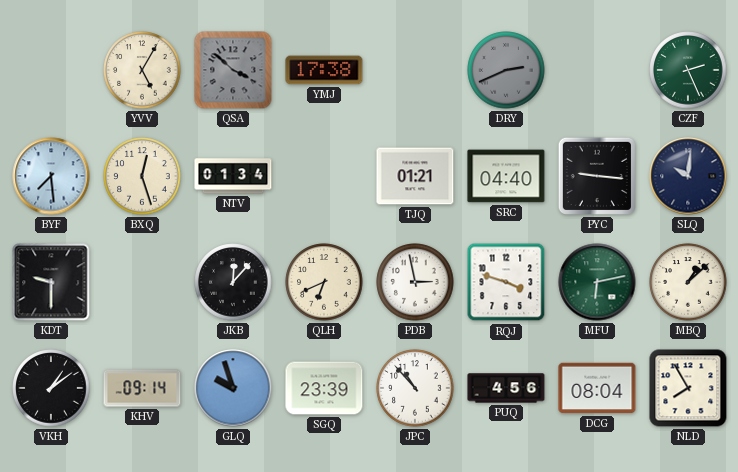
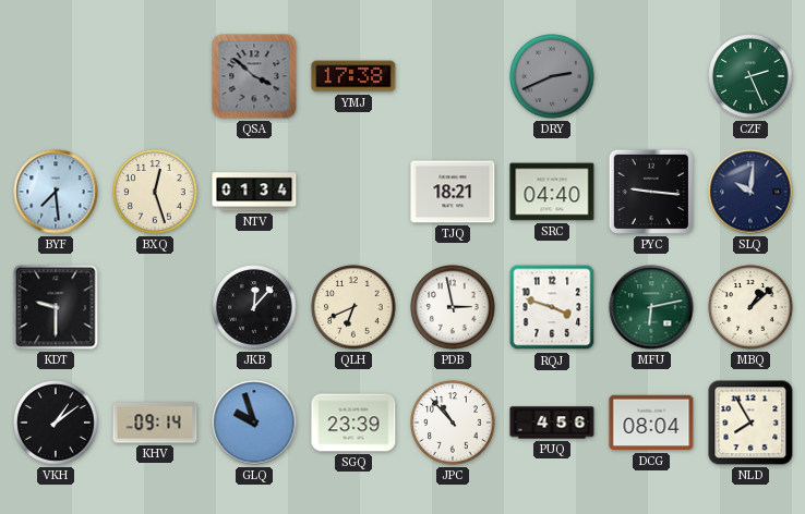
YVV: 5:05 -> none
TJQ: 01:21 -> 18:21
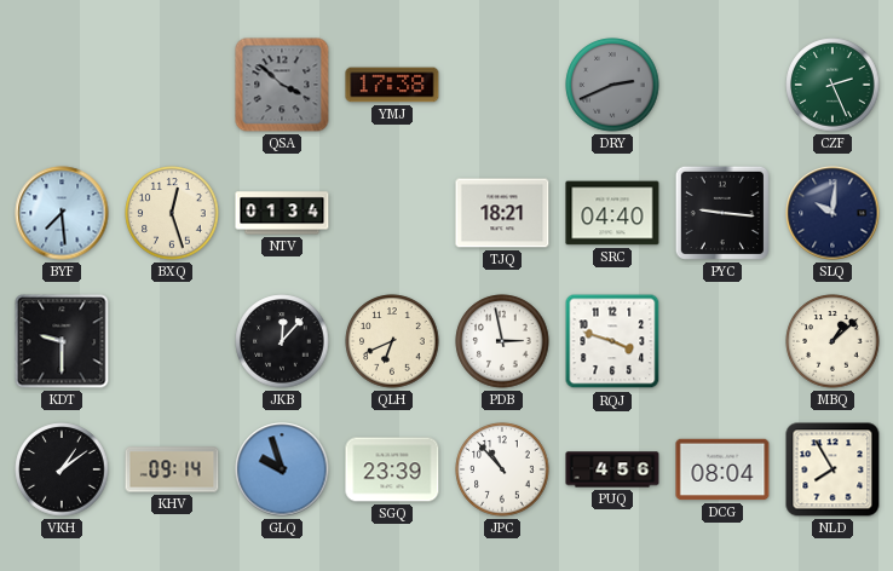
MFU: 6:13 -> none
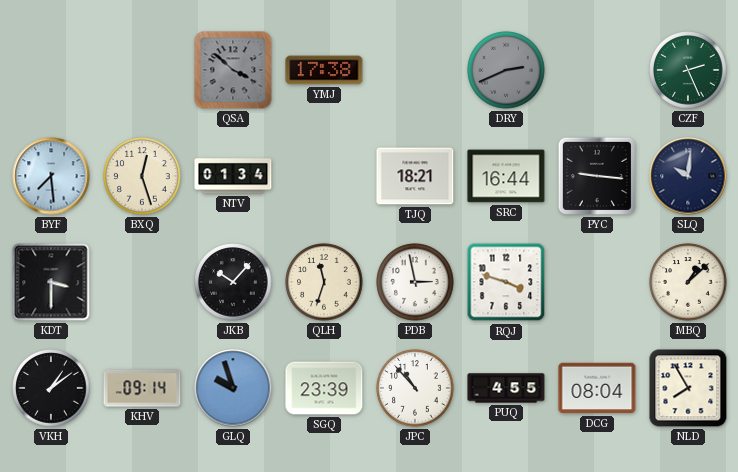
SRC: 04:40 -> 16:44
KDT: 9:30 -> 3:30
JKB: 12:07 -> 10:07
QLH: 6:41 -> 11:33
PUQ: 4:56 -> 4:55
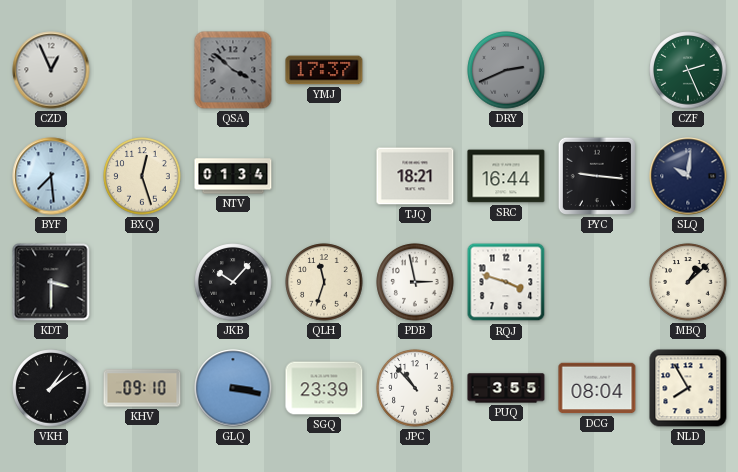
CZD: none -> 12:56
YMJ: 17:38 -> 17:37
KHV: 09:14 -> 09:10
GLQ: 9:57 -> 3:17
PUQ: 4:55 -> 3:55
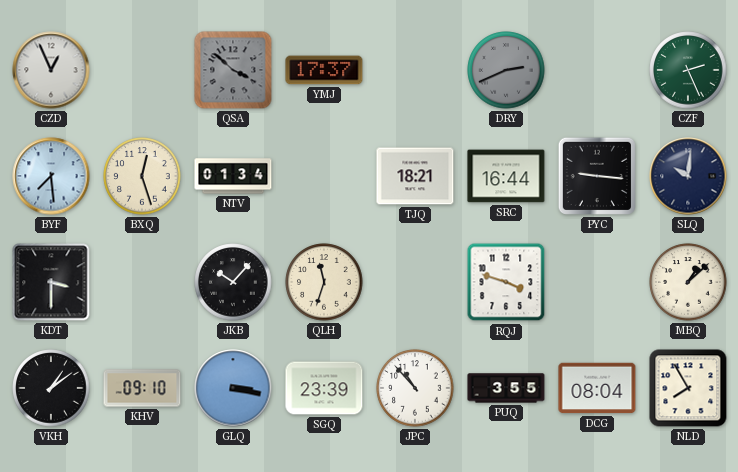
PDB: 2:58 -> none
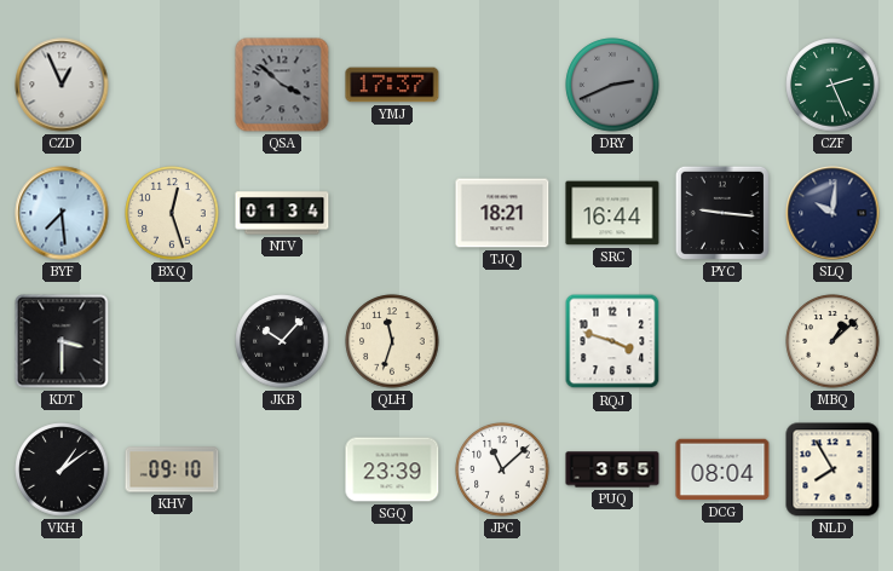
GLQ: 3:17 -> none
JPC: 10:53 -> 11:08
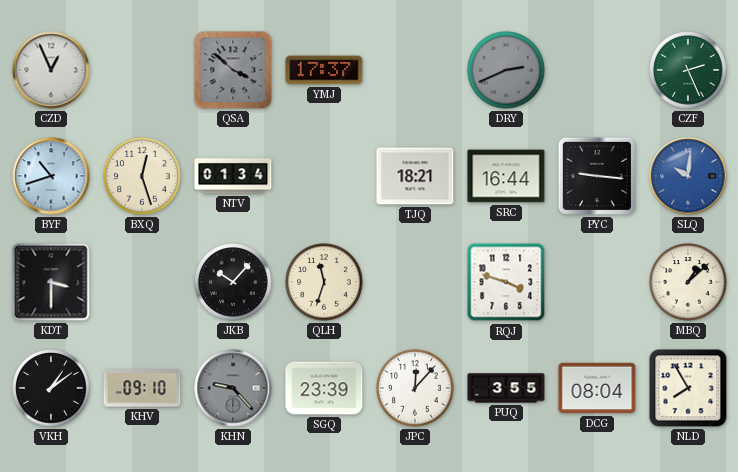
BYF: 7:29 -> 10:42
SLQ dial: navy -> blue
KHN: none -> 9:23
JPC: 11:08 -> 12:07
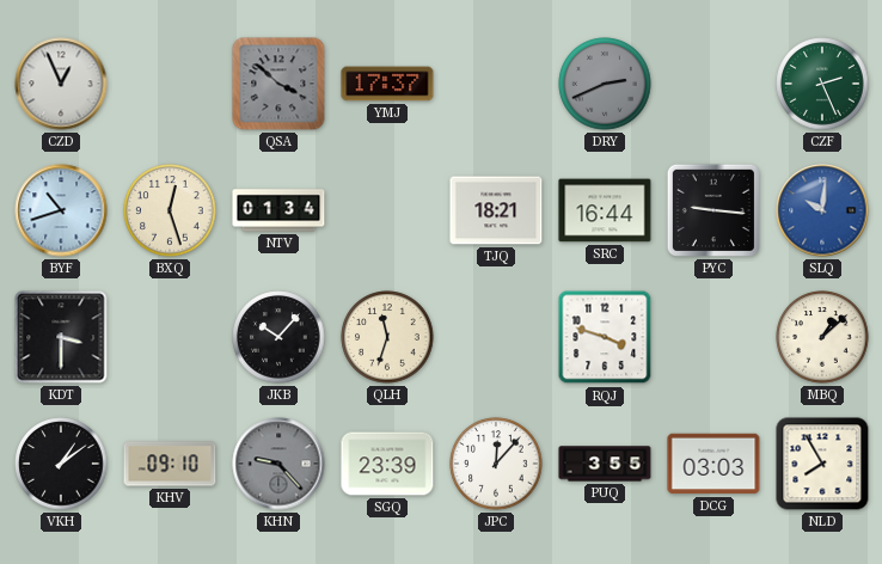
DCG: 08:04 -> 03:03
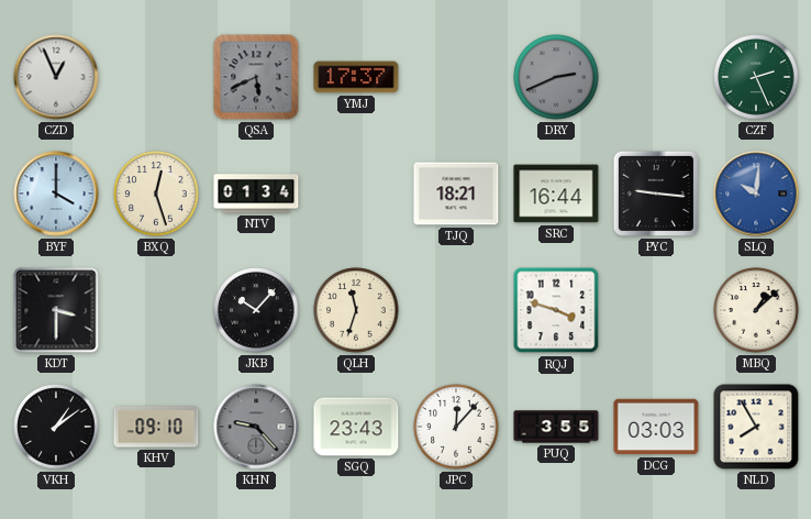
QSA: 3:52 -> 5:41
BYF: 10:42 -> 4:00
SGQ: 23:39 -> 23:43
